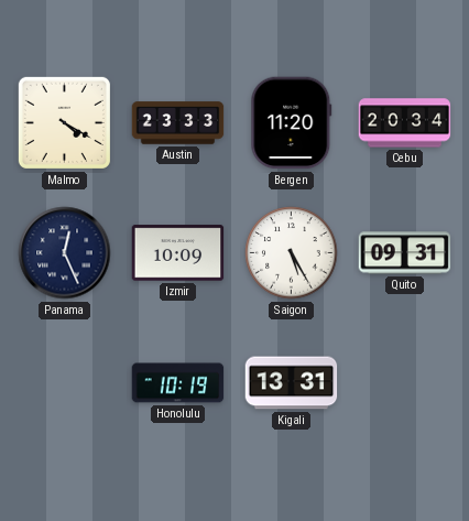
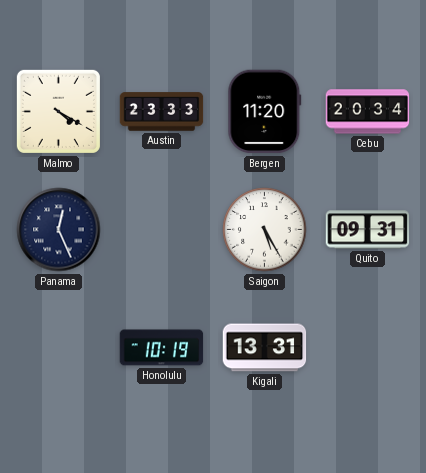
Izmir: 10:09 -> none
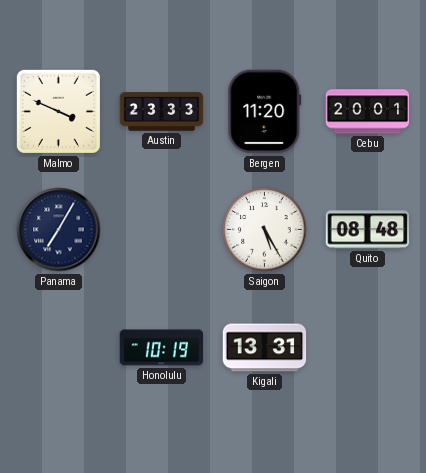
Malmo: 4:20 -> 3:49
Cebu: 20:34 -> 20:01
Panama: 12:26 -> 7:05
Quito: 09:31 -> 08:48
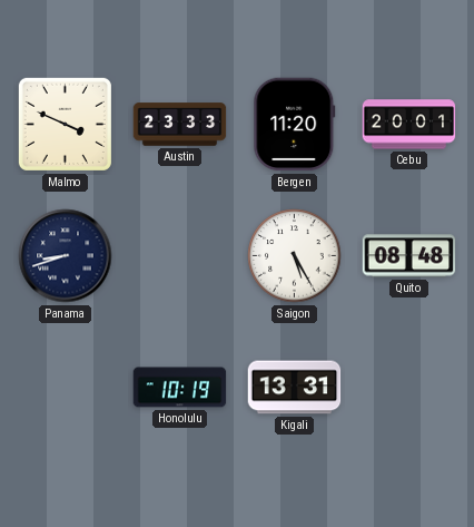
Panama: 7:05 -> 8:42
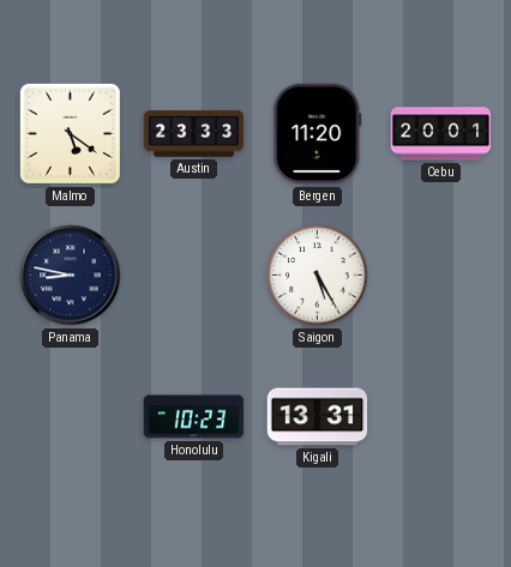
Malmo: 3:49 -> 5:21
Panama: 8:42 -> 8:47
Quito: 08:48 -> none
Honolulu: 10:19 -> 10:23
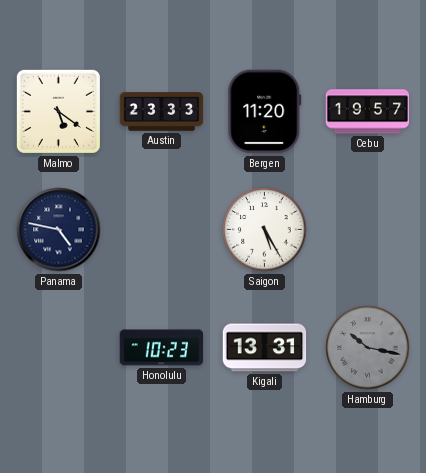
Cebu: 20:01 -> 19:57
Panama: 8:47 -> 4:47
Hamburg: none -> 10:17
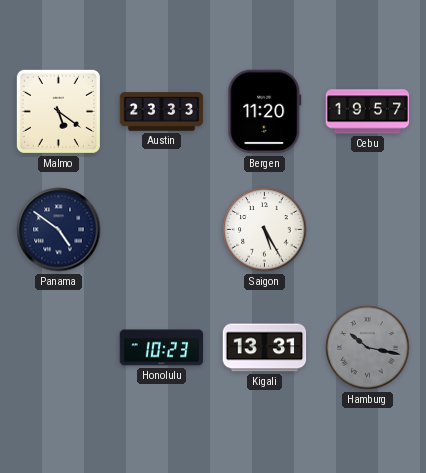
Panama: 4:47 -> 4:51
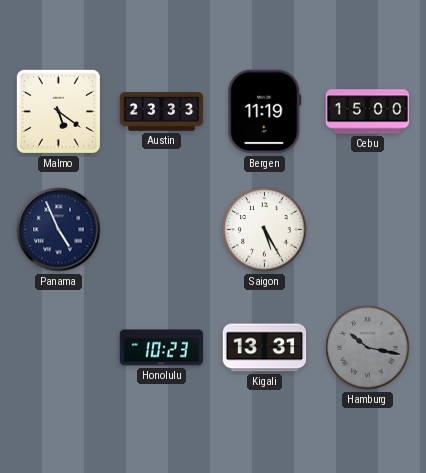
Bergen: 11:20 -> 11:19
Cebu: 19:57 -> 15:00
Panama: 4:51 -> 4:56
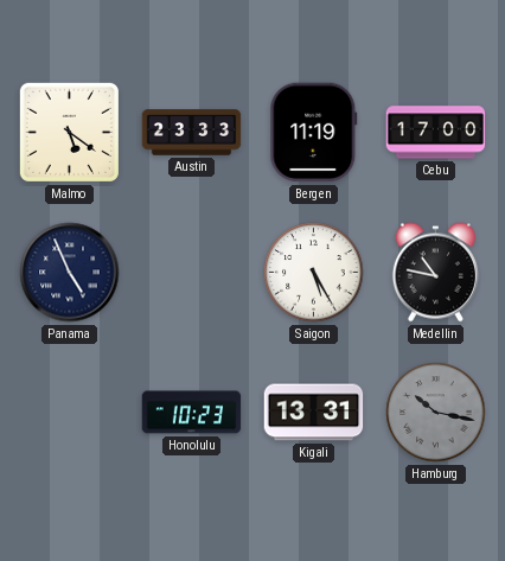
Cebu: 15:00 -> 17:00
Medellin: none -> 10:47
